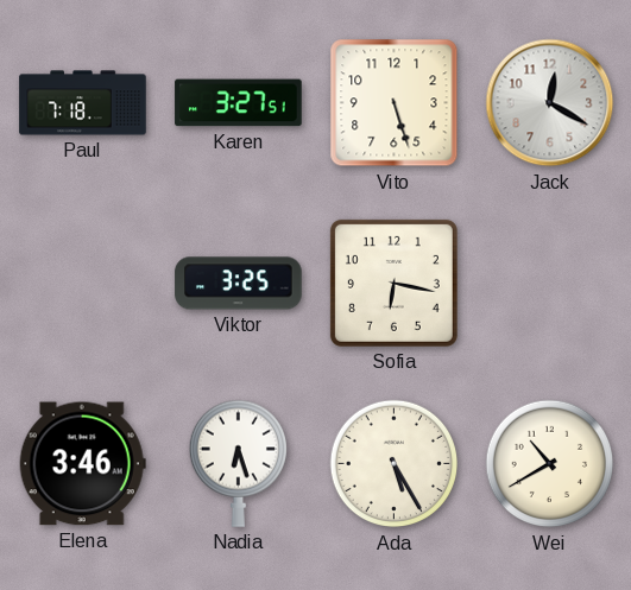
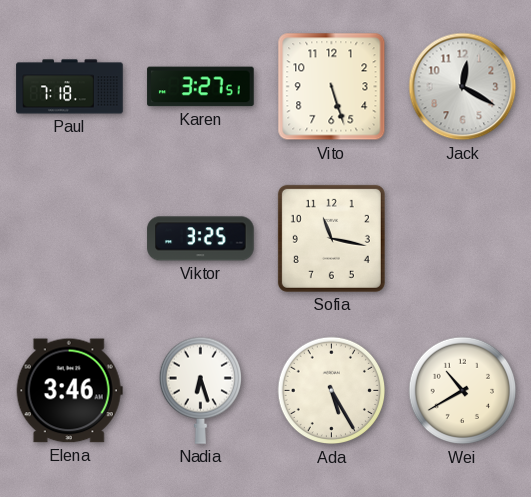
Sofia: 6:17 -> 11:17
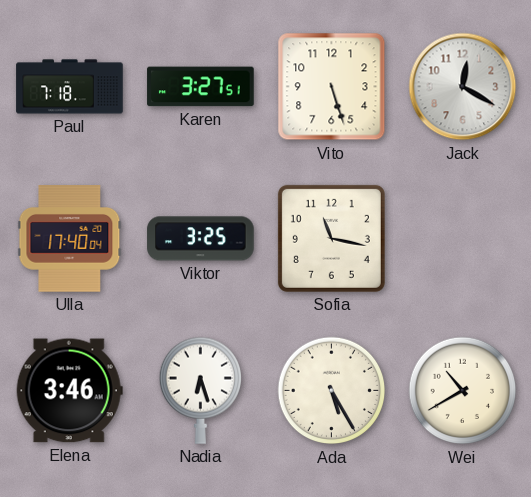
Ulla: none -> 17:40
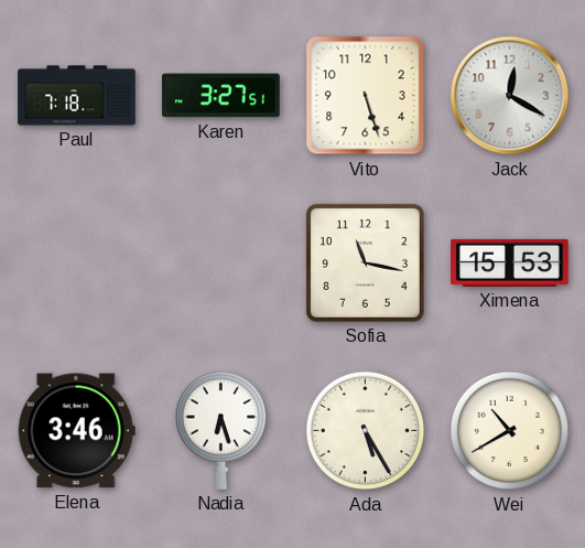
Ulla: 17:40 -> none
Viktor: 3:25 -> none
Ximena: none -> 15:53
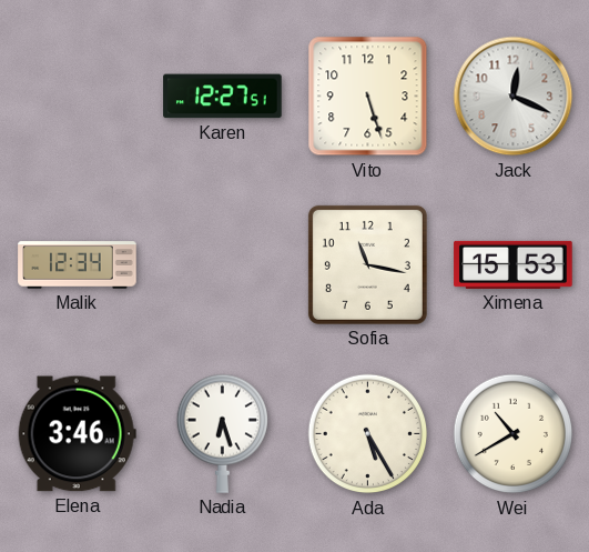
Paul: 7:18 -> none
Karen: 3:27 -> 12:27
Jack: 12:20 -> 12:19
Malik: none -> 12:34
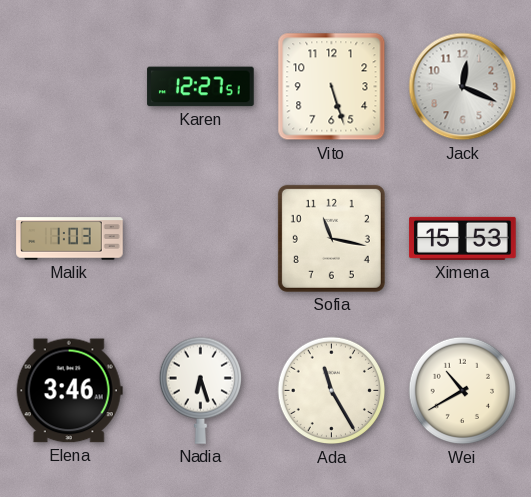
Malik: 12:34 -> 1:03
Ada: 5:25 -> 11:25
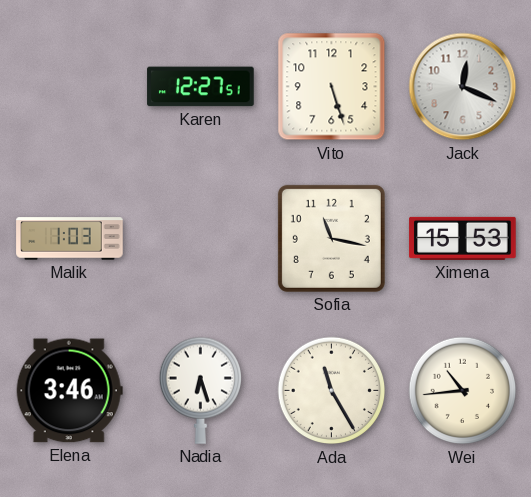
Wei: 10:40 -> 10:44
